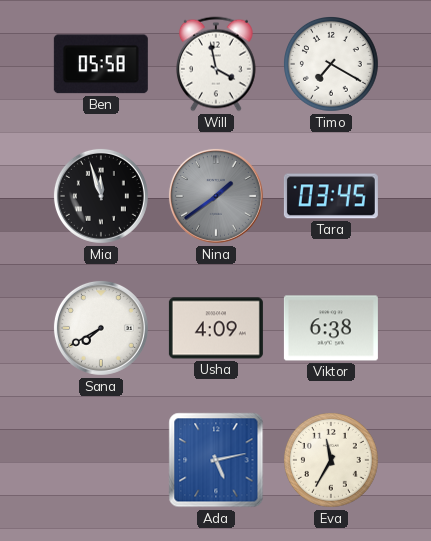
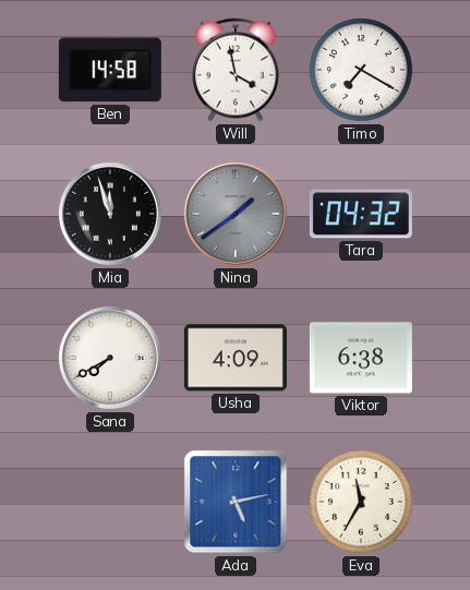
Ben: 05:58 -> 14:58
Tara: 03:45 -> 04:32
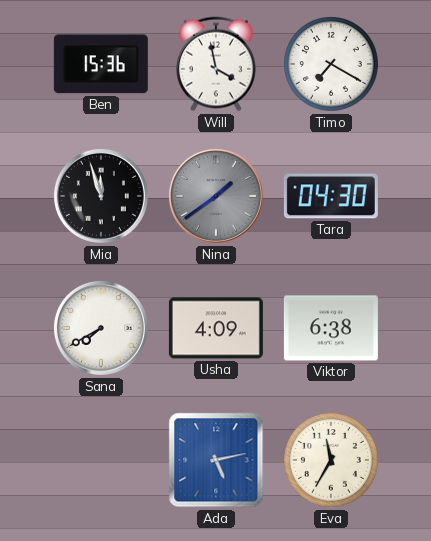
Ben: 14:58 -> 15:36
Tara: 04:32 -> 04:30
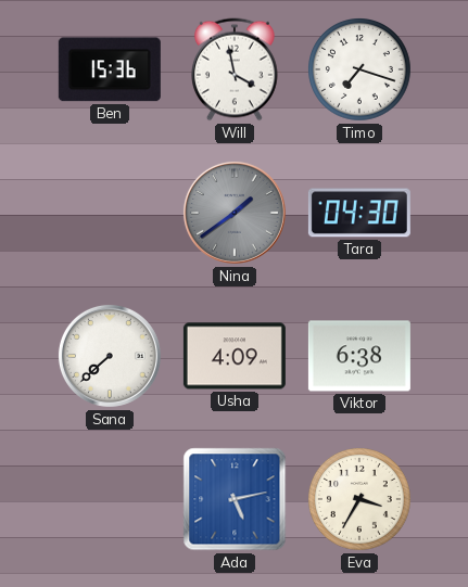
Timo: 7:20 -> 7:18
Mia: 11:57 -> none
Sana: 7:40 -> 7:38
Eva: 11:35 -> 3:35
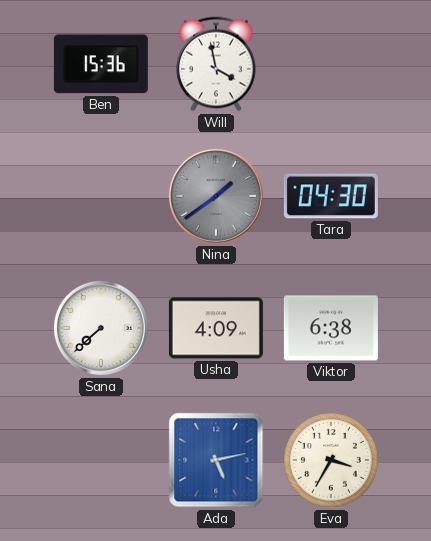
Timo: 7:18 -> none
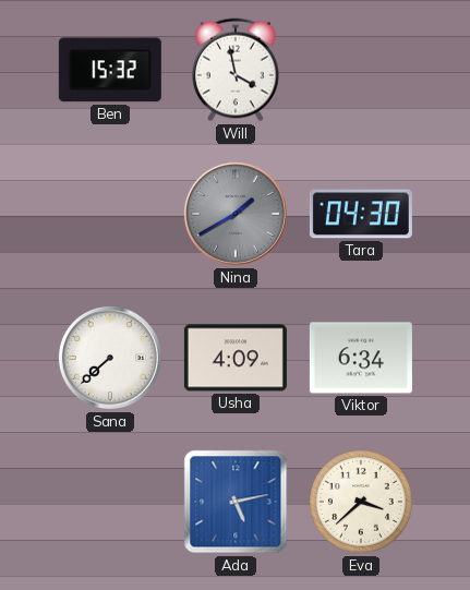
Ben: 15:36 -> 15:32
Nina: 1:39 -> 1:40
Viktor: 6:38 -> 6:34
Eva: 3:35 -> 3:38
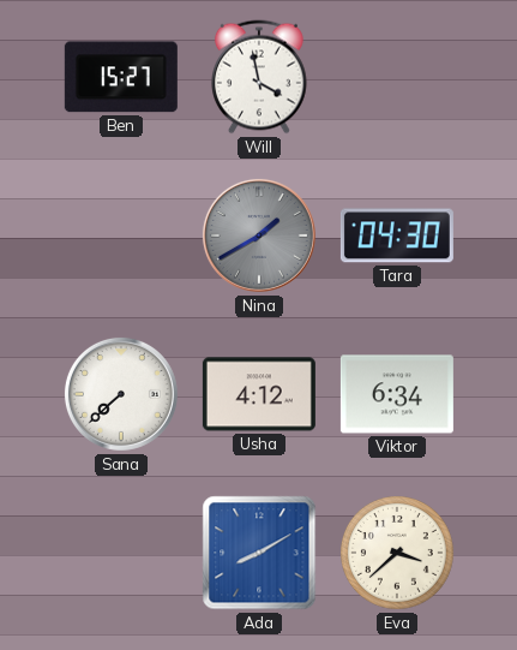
Ben: 15:32 -> 15:27
Usha: 4:09 -> 4:12
Ada: 5:13 -> 8:10
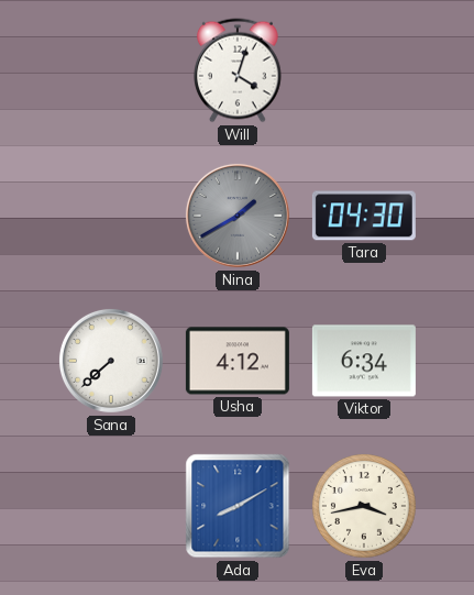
Ben: 15:27 -> none
Will: 3:58 -> 4:03
Eva: 3:38 -> 3:43
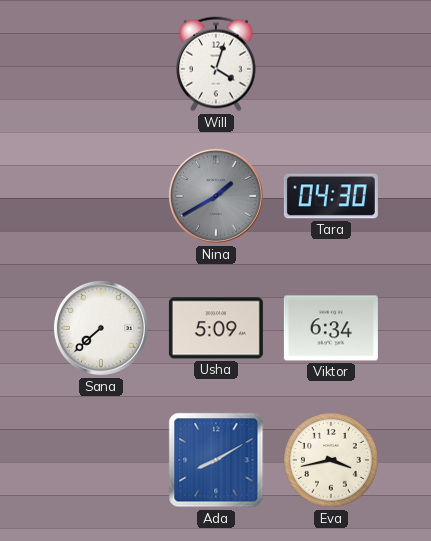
Usha: 4:12 -> 5:09
